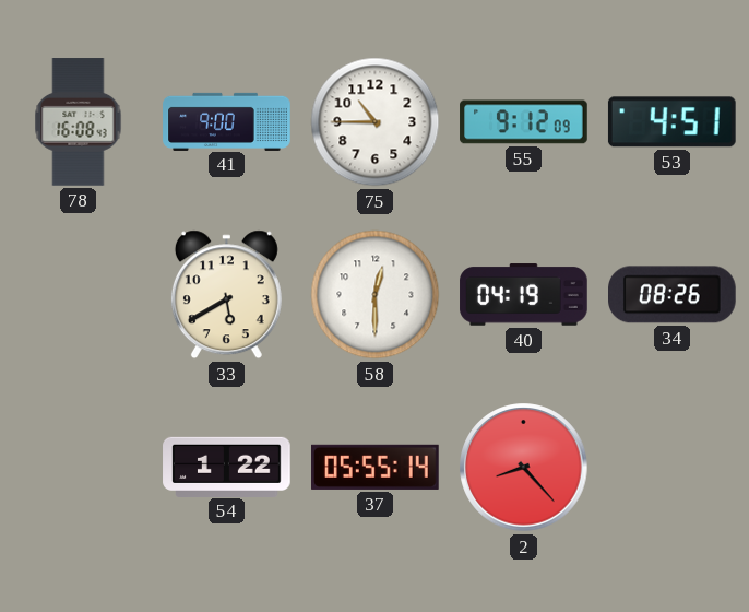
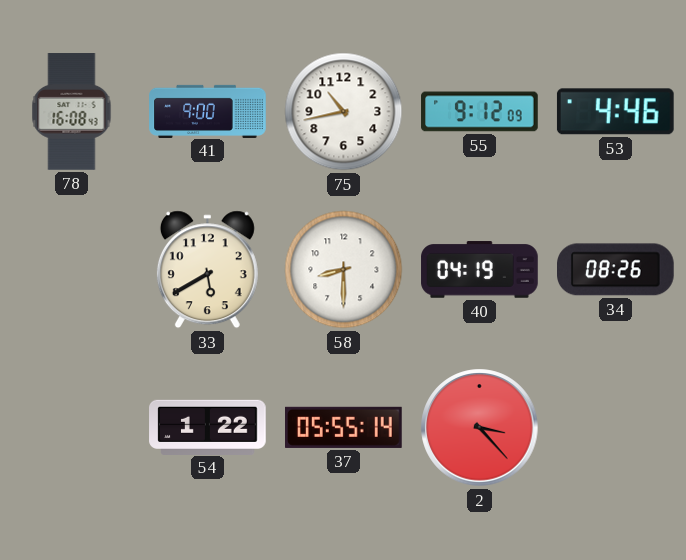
75: 10:45 -> 10:43
53: 4:51 -> 4:46
58: 12:30 -> 8:30
2: 8:23 -> 3:23
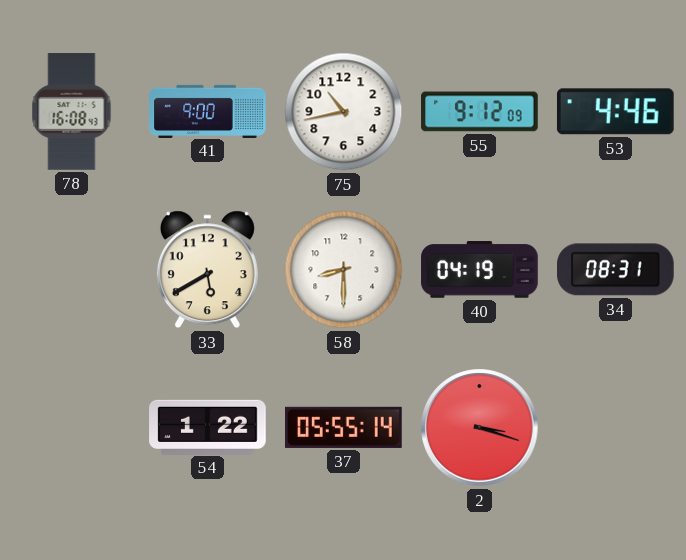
34: 08:26 -> 08:31
2: 3:23 -> 3:18
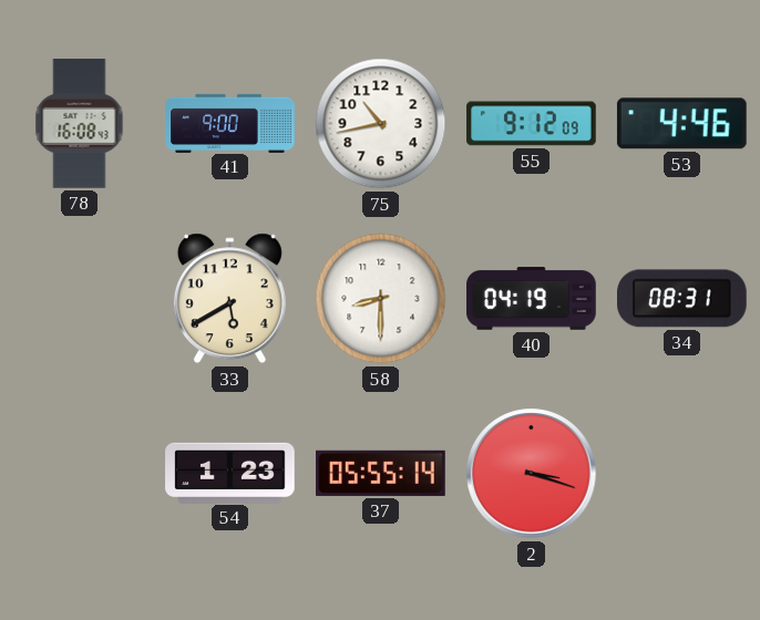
54: 1:22 -> 1:23
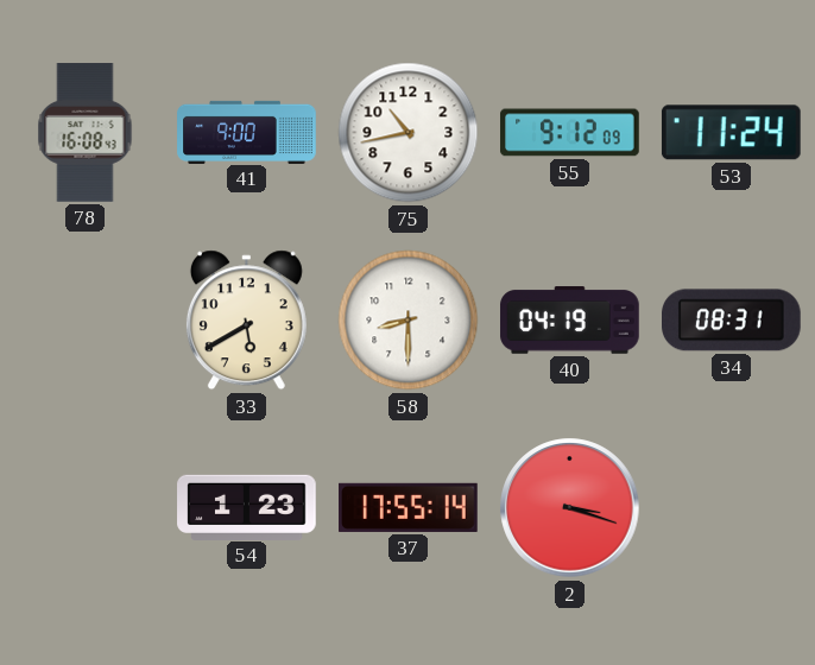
53: 4:46 -> 11:24
37: 05:55 -> 17:55
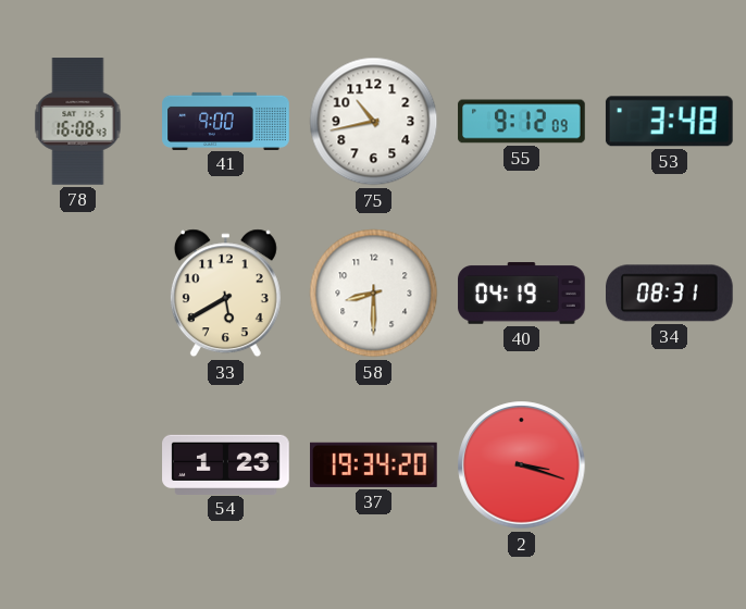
53: 11:24 -> 3:48
37: 17:55 -> 19:34
